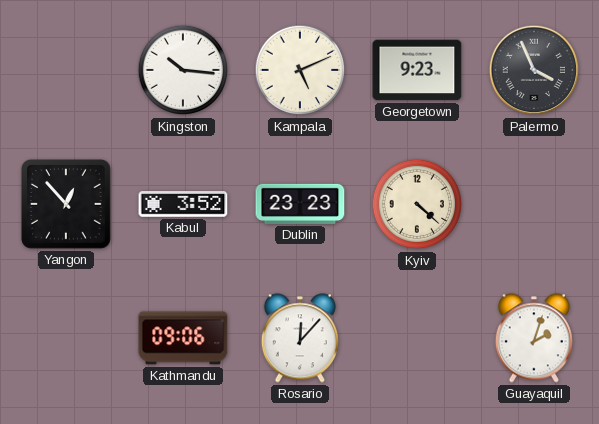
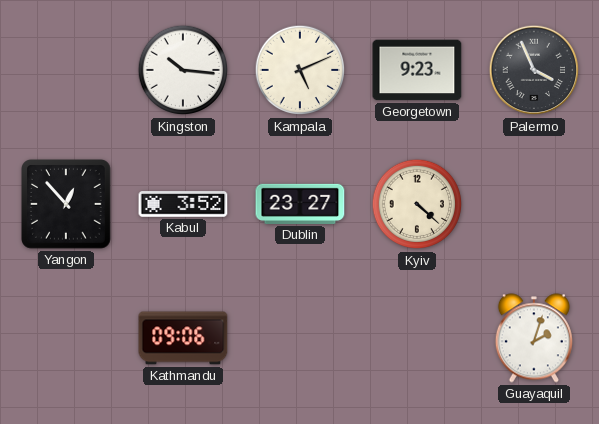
Dublin: 23:23 -> 23:27
Rosario: 12:07 -> none
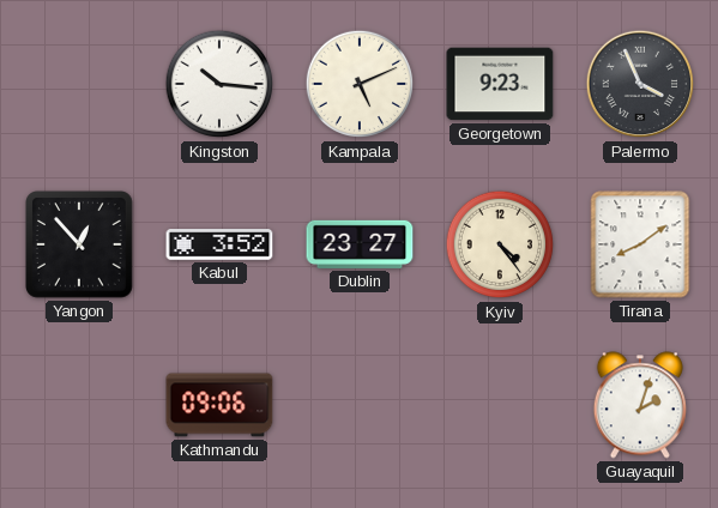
Kyiv: 4:22 -> 4:24
Tirana: none -> 8:09
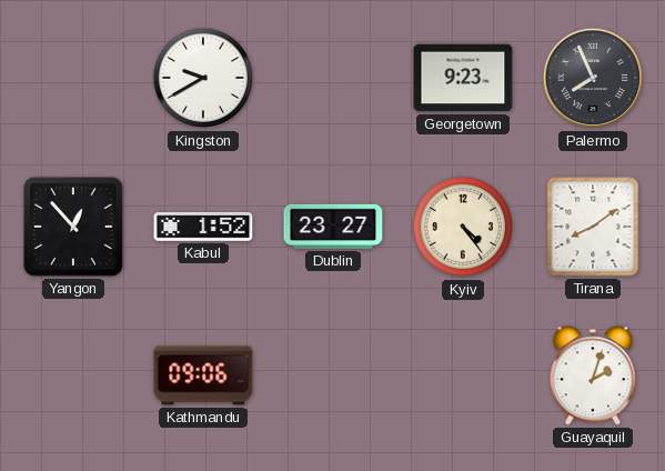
Kingston: 10:16 -> 9:40
Kampala: 5:11 -> none
Palermo: 3:56 -> 7:56
Kabul: 3:52 -> 1:52
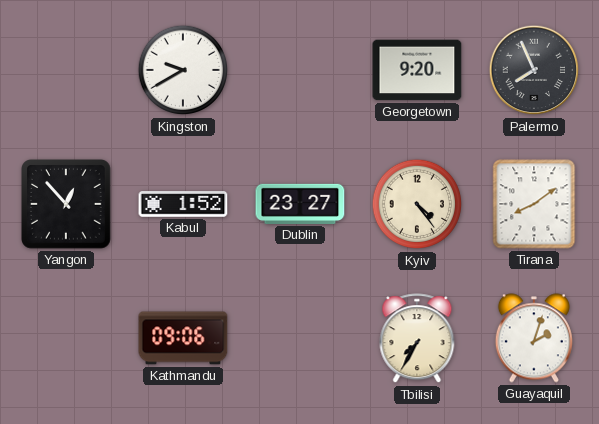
Georgetown: 9:23 -> 9:20
Tbilisi: none -> 7:35
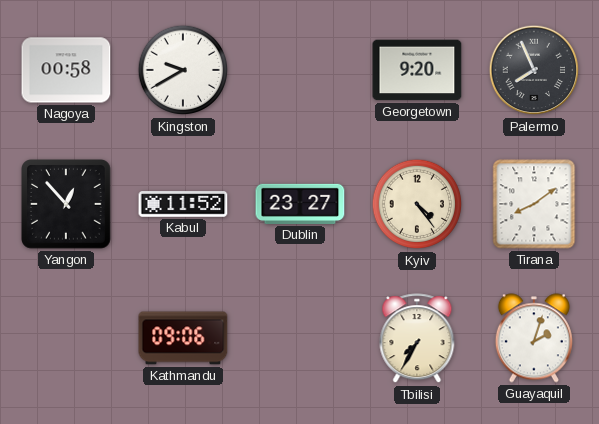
Nagoya: none -> 00:58
Kabul: 1:52 -> 11:52
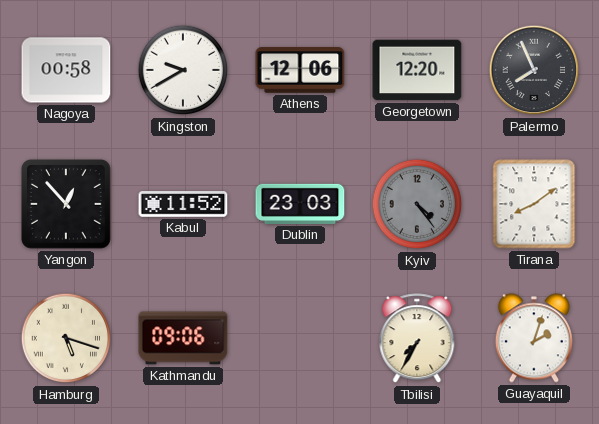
Athens: none -> 12:06
Georgetown: 9:20 -> 12:20
Dublin: 23:27 -> 23:03
Kyiv dial: cream -> grey
Hamburg: none -> 5:18
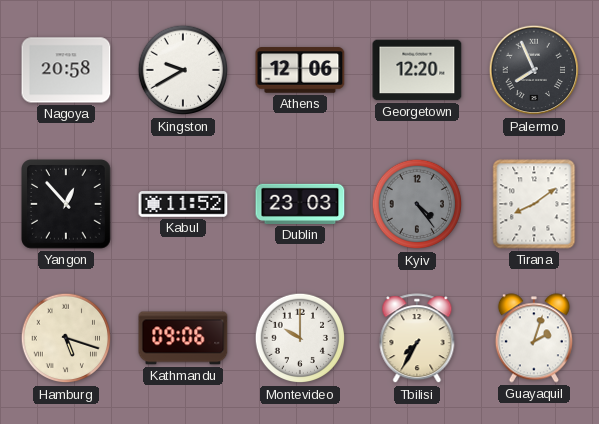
Nagoya: 00:58 -> 20:58
Montevideo: none -> 10:00
